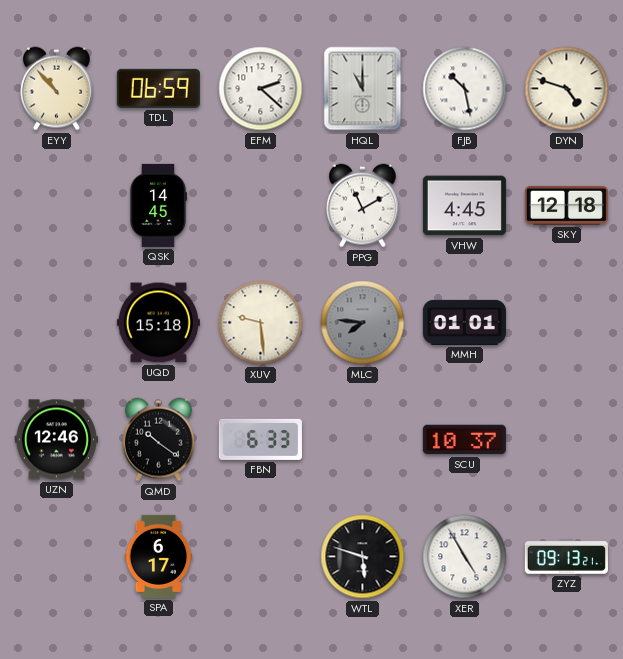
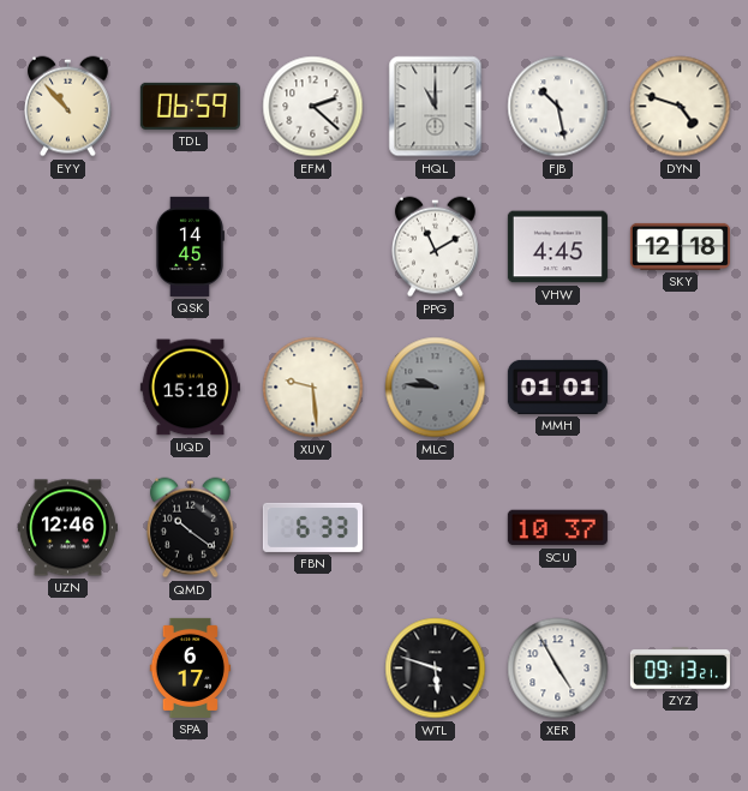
MLC: 7:46 -> 9:46
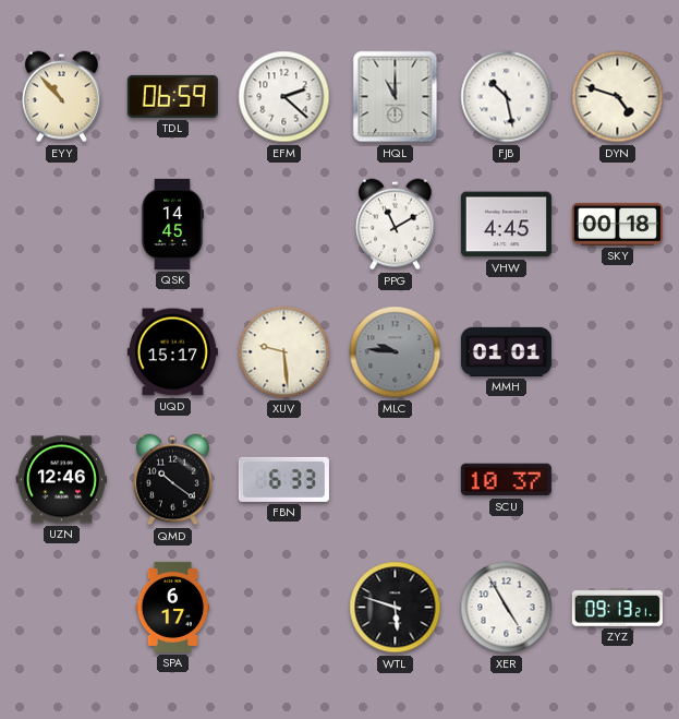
SKY: 12:18 -> 00:18
UQD: 15:18 -> 15:17
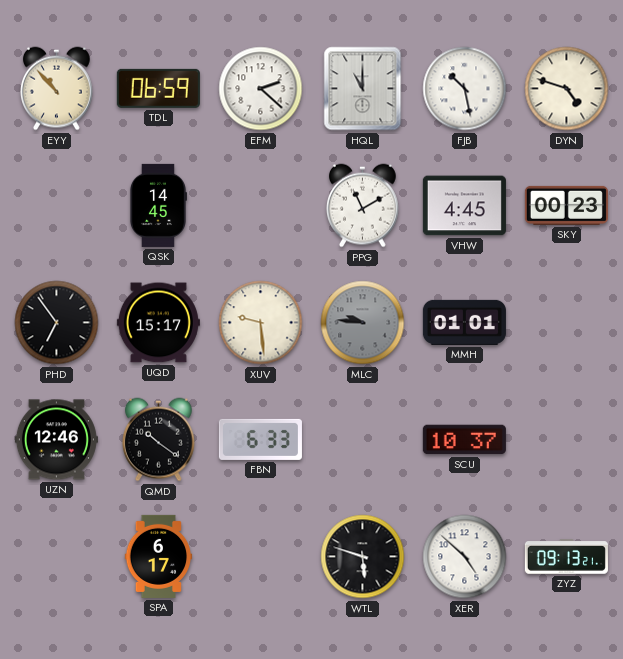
SKY: 00:18 -> 00:23
PHD: none -> 6:54
XER: 4:55 -> 4:52
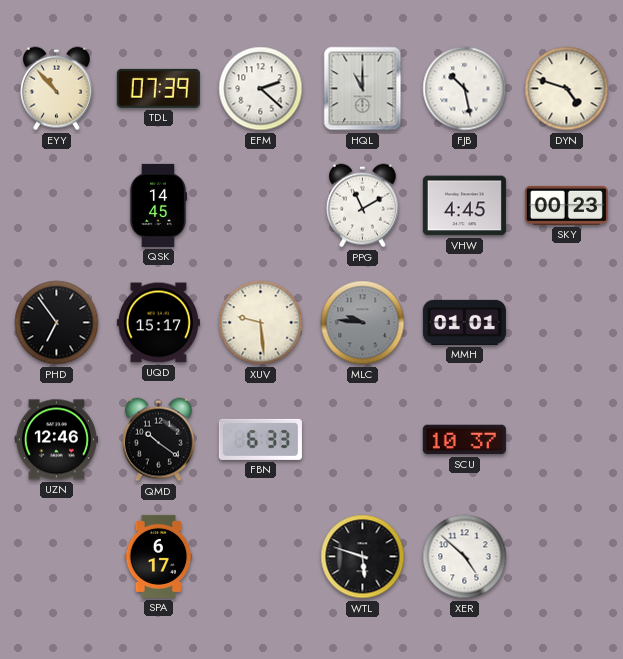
TDL: 06:59 -> 07:39
ZYZ: 09:13 -> none
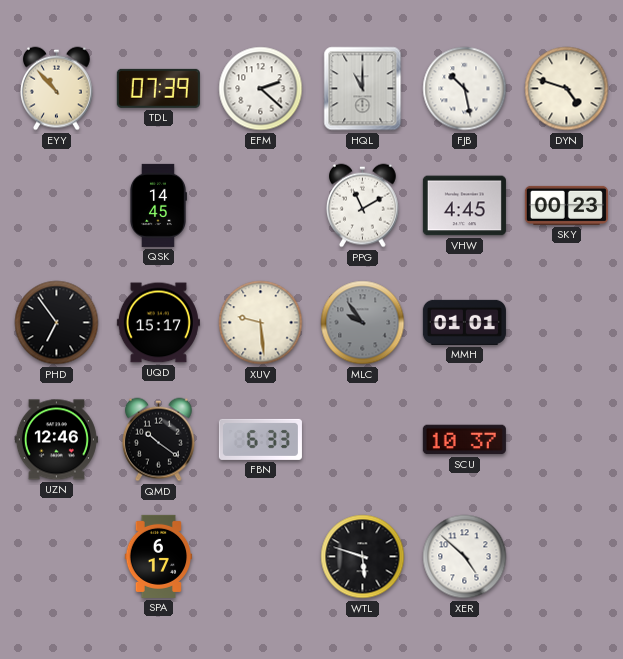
MLC: 9:46 -> 9:54
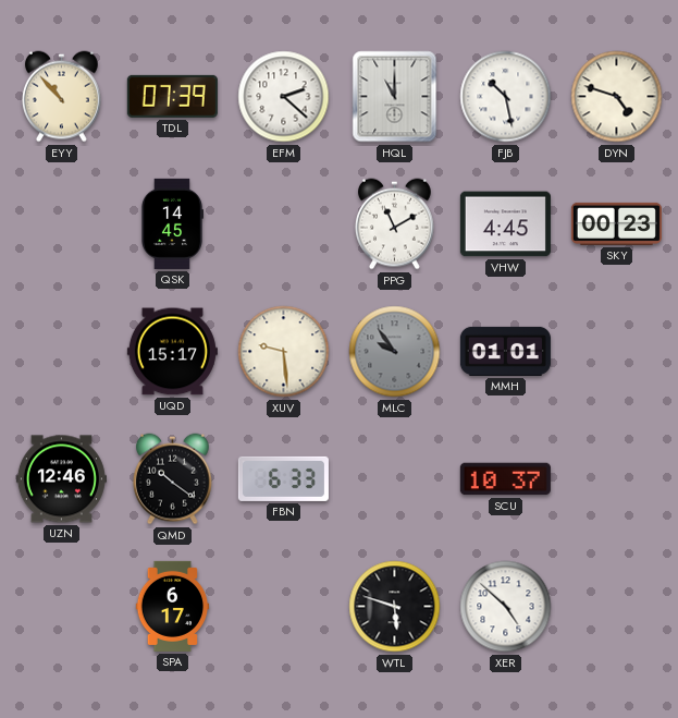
PHD: 6:54 -> none
